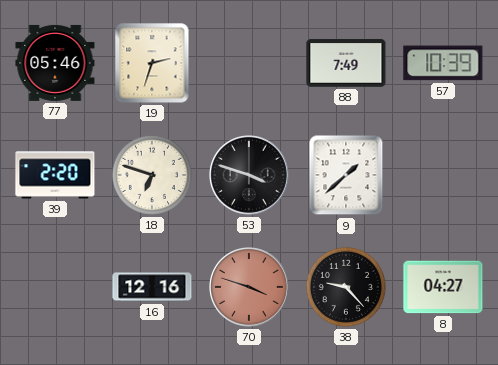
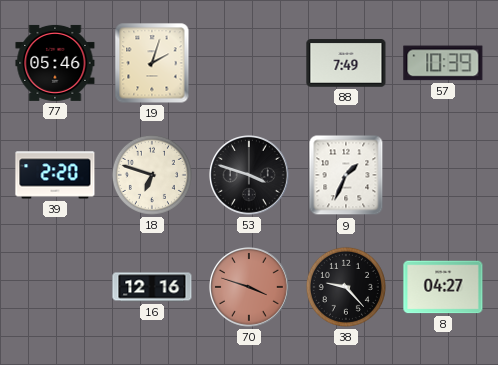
19: 2:33 -> 2:03
9: 1:38 -> 1:34
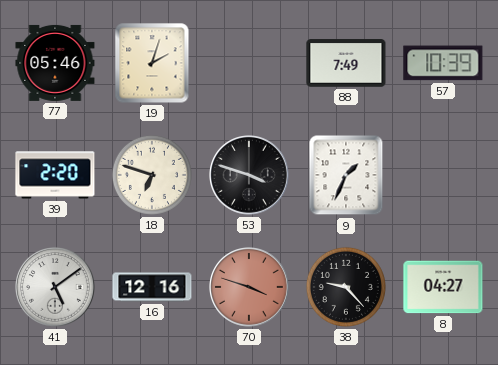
41: none -> 5:09
